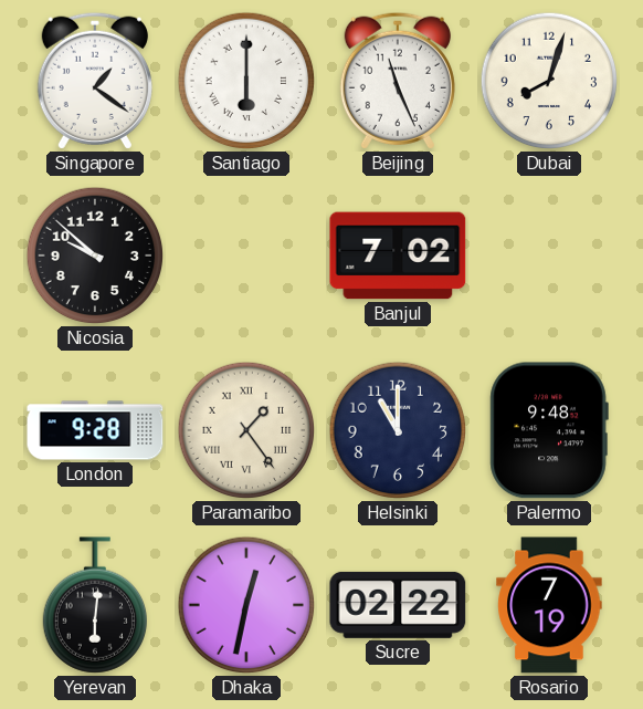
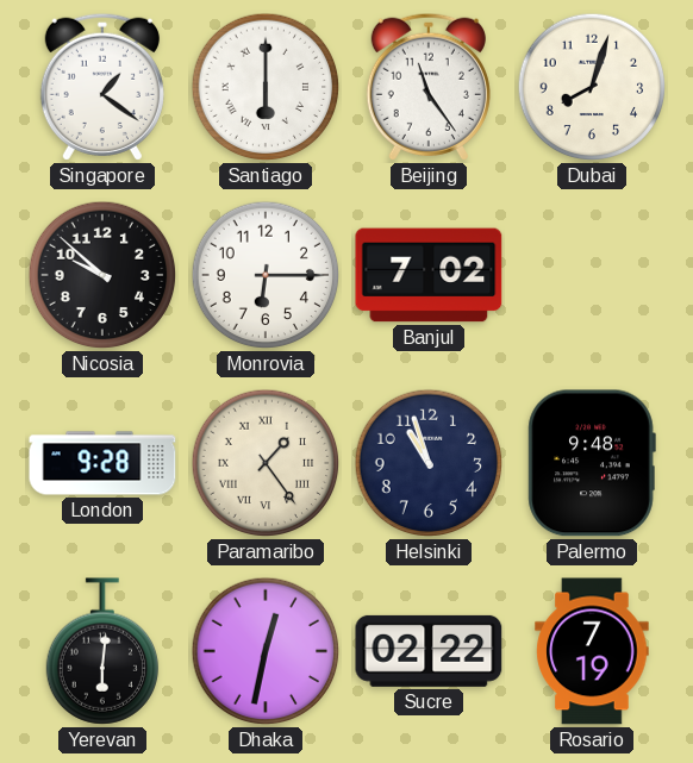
Beijing: 11:26 -> 11:24
Monrovia: none -> 6:15
Helsinki: 11:00 -> 10:57
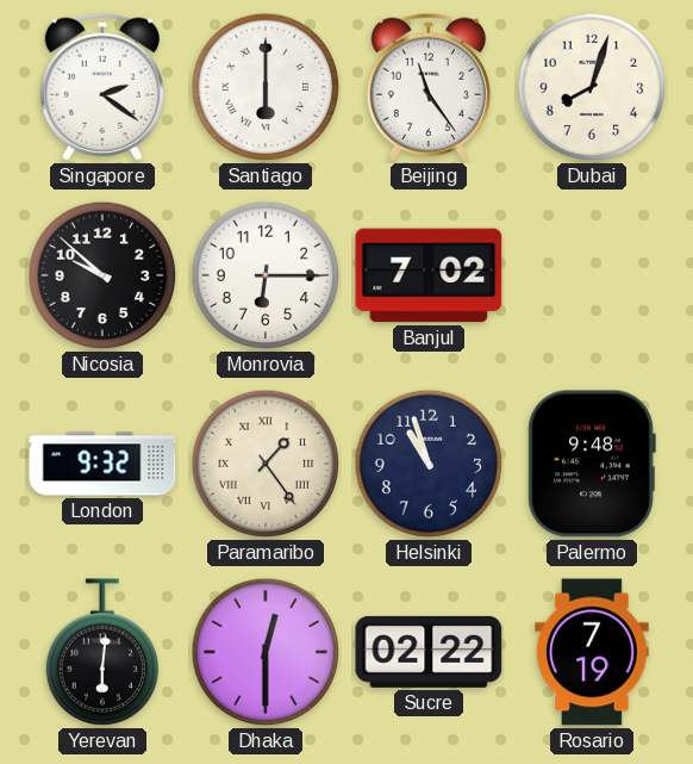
Singapore: 1:21 -> 2:21
London: 9:28 -> 9:32
Dhaka: 12:32 -> 12:30
